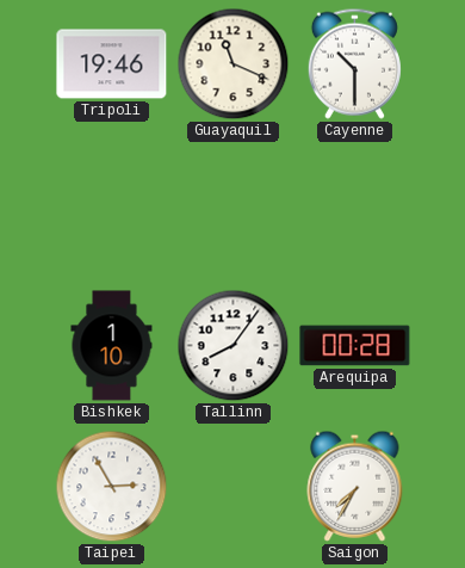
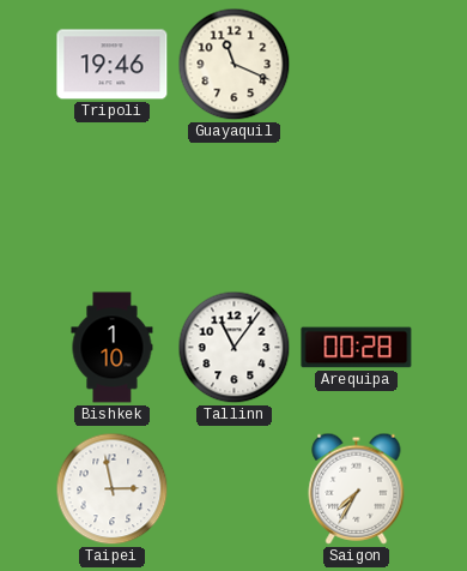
Cayenne: 10:30 -> none
Tallinn: 8:06 -> 11:06
Taipei: 2:55 -> 2:58
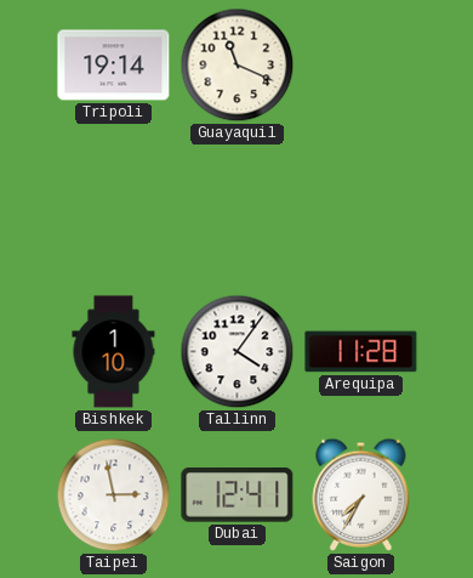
Tripoli: 19:46 -> 19:14
Tallinn: 11:06 -> 4:06
Arequipa: 00:28 -> 11:28
Dubai: none -> 12:41
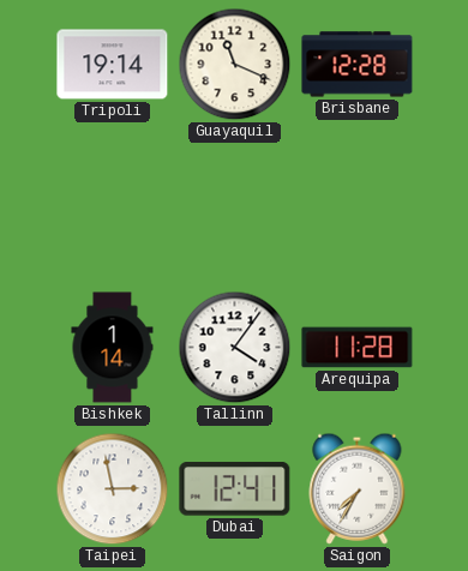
Brisbane: none -> 12:28
Bishkek: 1:10 -> 1:14
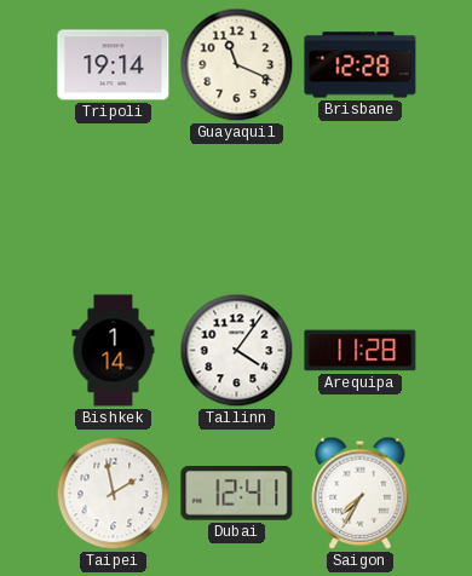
Taipei: 2:58 -> 1:58
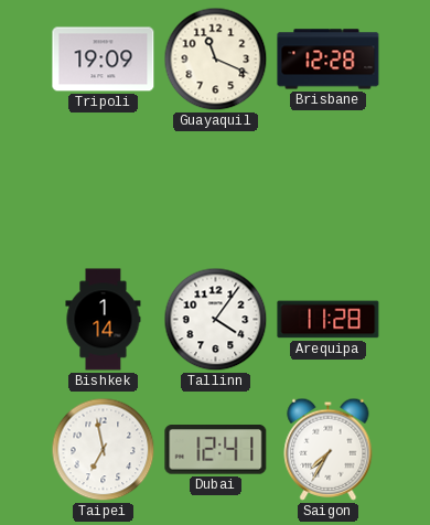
Tripoli: 19:14 -> 19:09
Taipei: 1:58 -> 6:58
